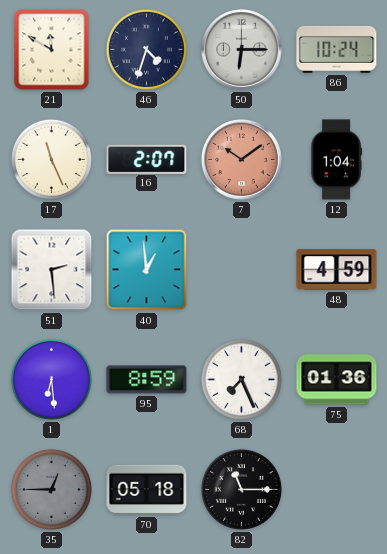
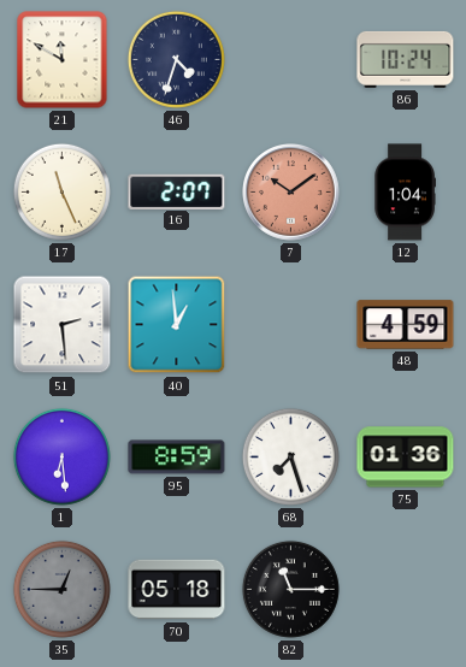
50: 6:15 -> none
68: 7:26 -> 7:27
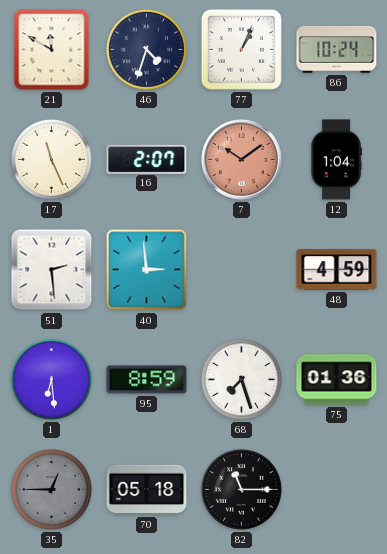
77: none -> 1:04
40: 12:59 -> 2:59
